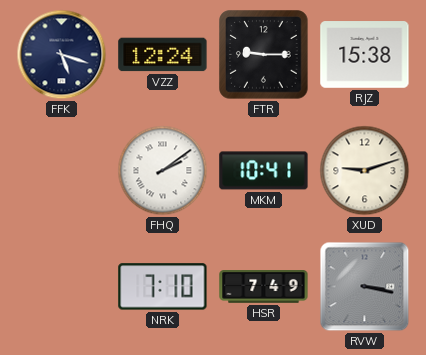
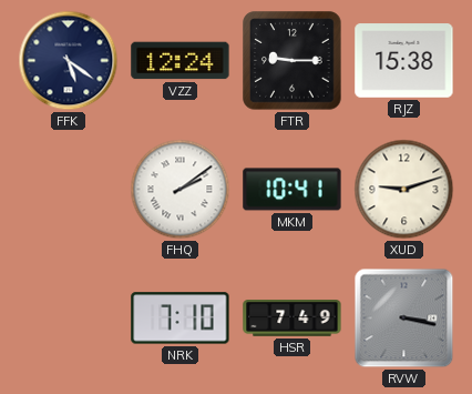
FFK: 5:18 -> 5:21
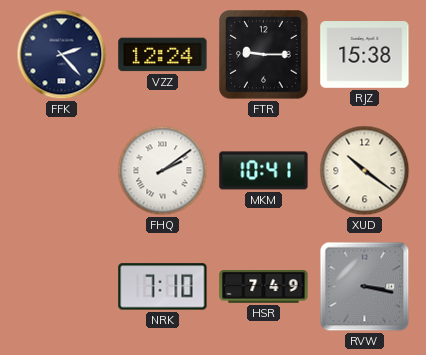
FFK: 5:21 -> 2:23
XUD: 9:12 -> 10:21
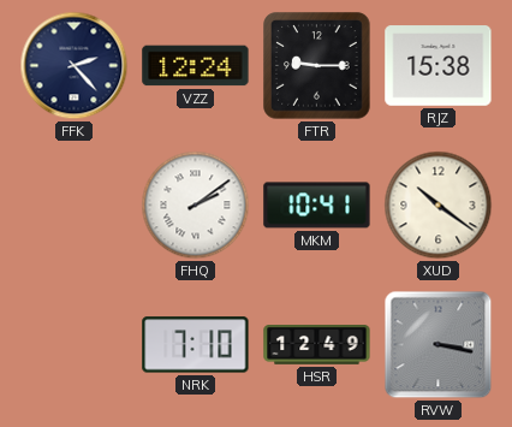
HSR: 7:49 -> 12:49
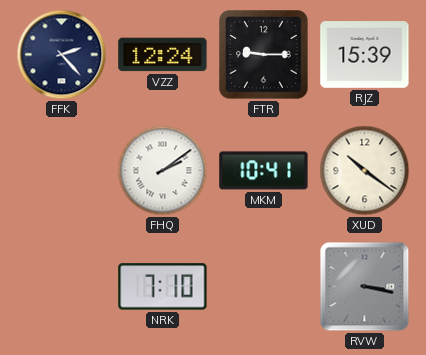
RJZ: 15:38 -> 15:39
HSR: 12:49 -> none
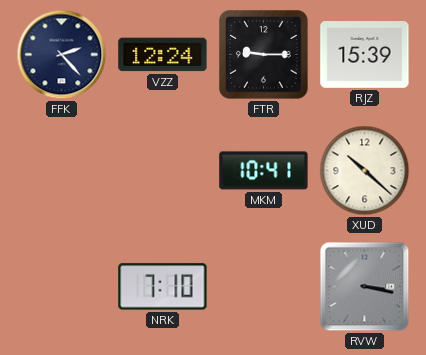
FHQ: 2:09 -> none
XUD: 10:21 -> 10:22
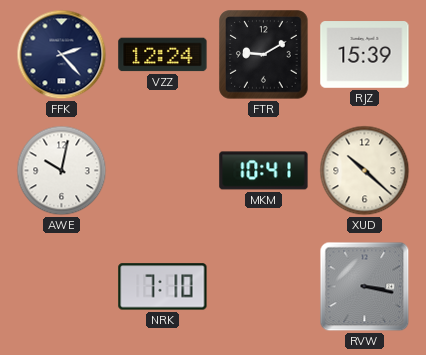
FTR: 9:15 -> 9:10
AWE: none -> 10:02
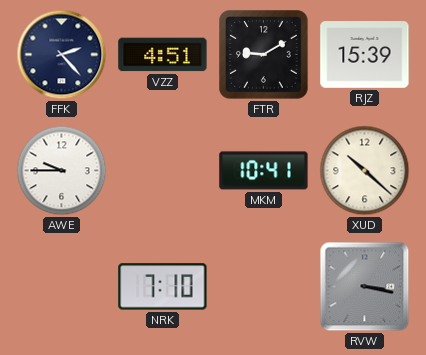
VZZ: 12:24 -> 4:51
AWE: 10:02 -> 9:45
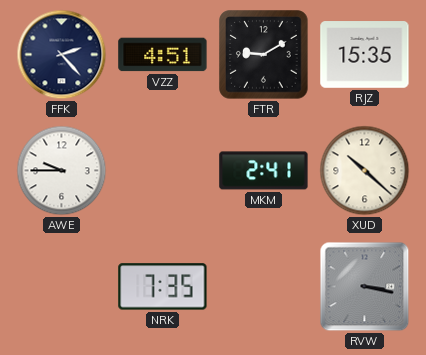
RJZ: 15:39 -> 15:35
MKM: 10:41 -> 2:41
NRK: 7:10 -> 7:35
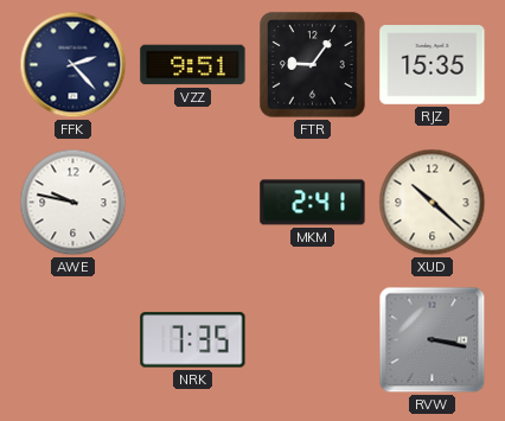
VZZ: 4:51 -> 9:51
FTR: 9:10 -> 9:06
AWE: 9:45 -> 9:47
